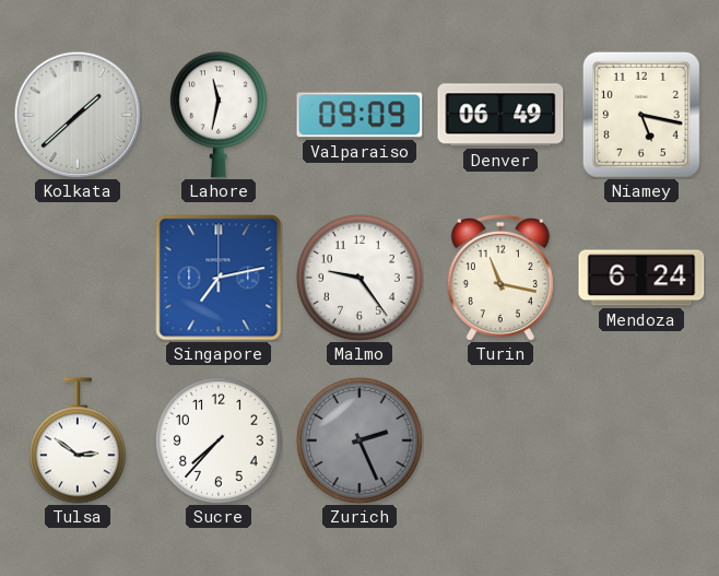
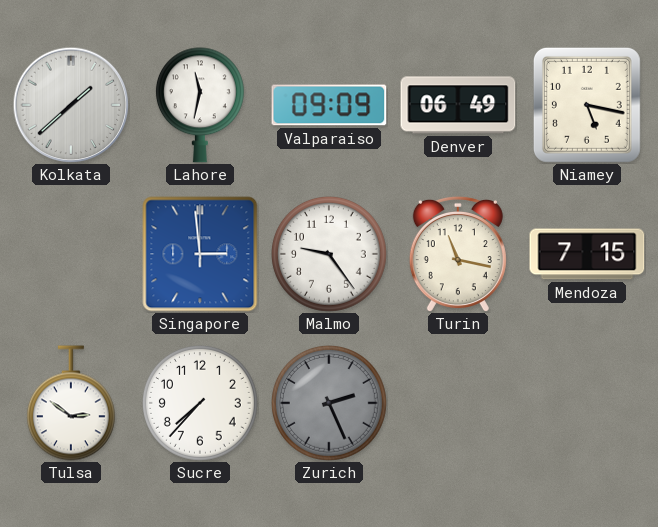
Singapore: 7:13 -> 2:59
Mendoza: 6:24 -> 7:15
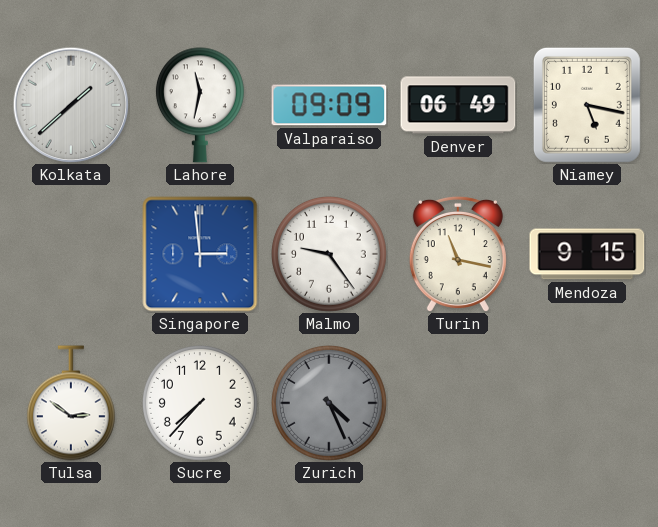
Mendoza: 7:15 -> 9:15
Zurich: 2:26 -> 4:26
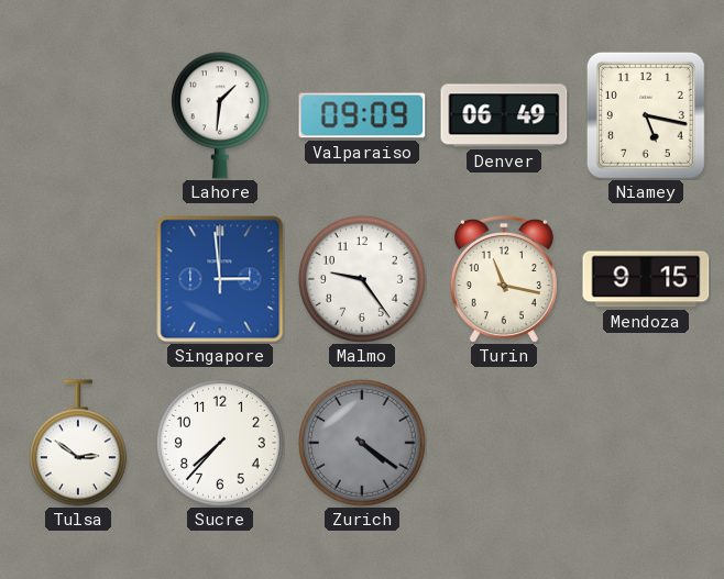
Kolkata: 1:38 -> none
Lahore: 11:32 -> 1:31
Zurich: 4:26 -> 4:21
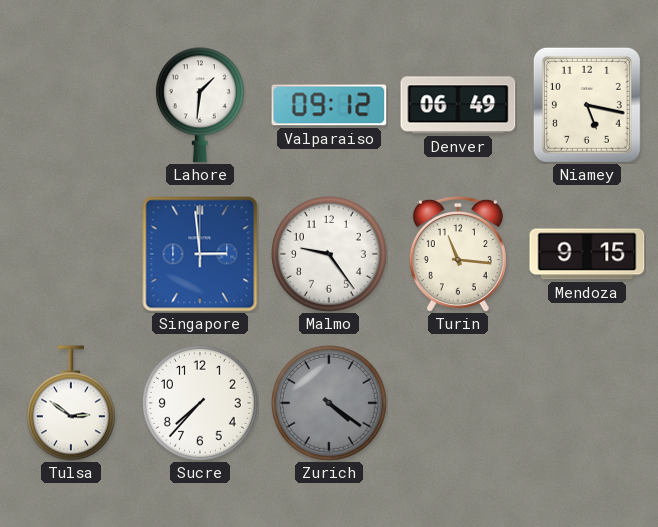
Valparaiso: 09:09 -> 09:12
Turin: 11:17 -> 11:16
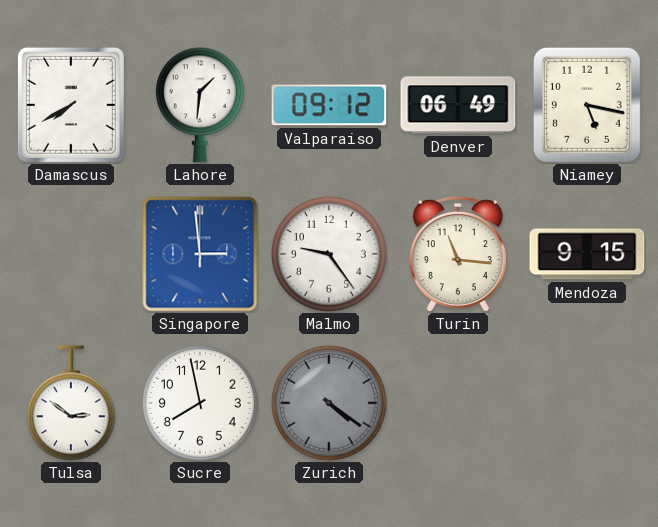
Damascus: none -> 7:40
Sucre: 7:37 -> 7:58
